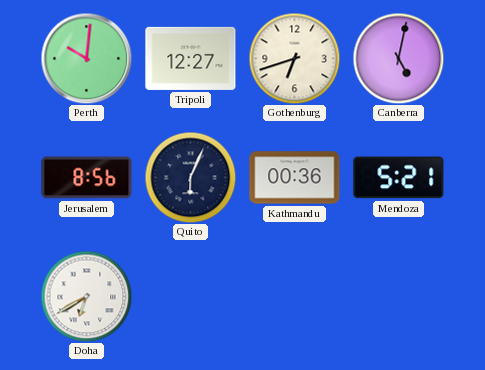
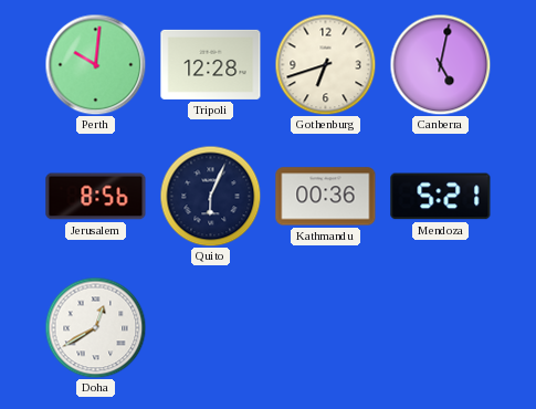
Tripoli: 12:27 -> 12:28
Doha: 6:40 -> 12:40
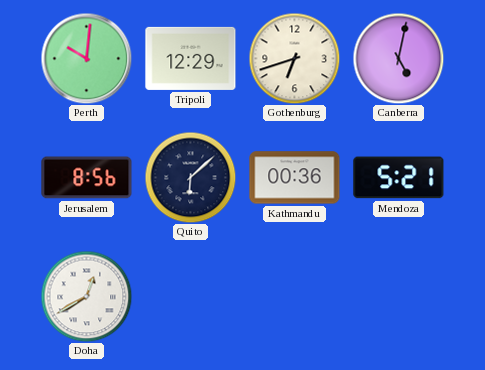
Tripoli: 12:28 -> 12:29
Quito: 6:04 -> 6:08
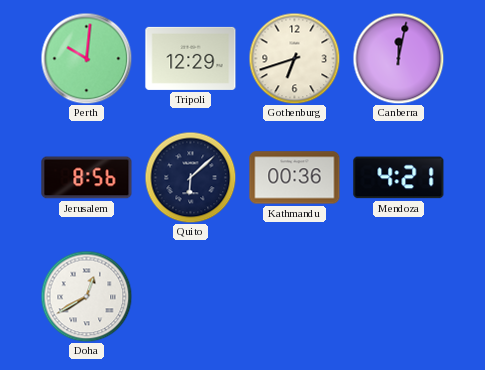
Canberra: 5:02 -> 12:02
Mendoza: 5:21 -> 4:21
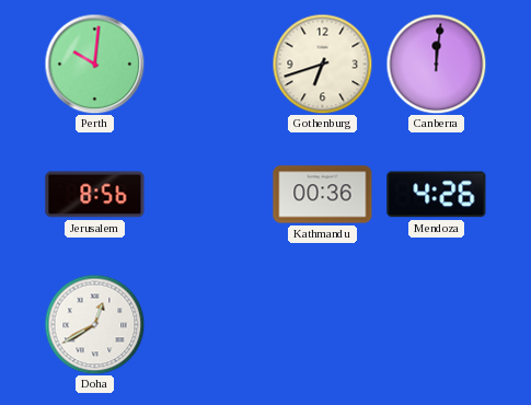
Tripoli: 12:29 -> none
Canberra: 12:02 -> 12:01
Quito: 6:08 -> none
Mendoza: 4:21 -> 4:26
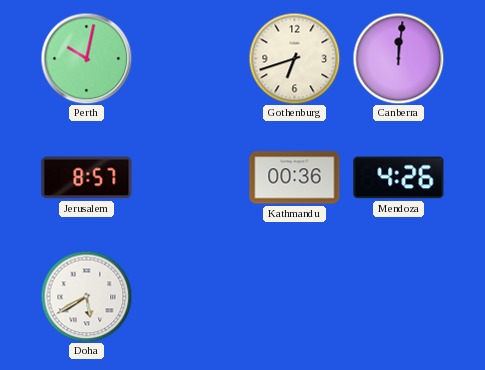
Perth: 10:01 -> 10:02
Jerusalem: 8:56 -> 8:57
Doha: 12:40 -> 5:40
